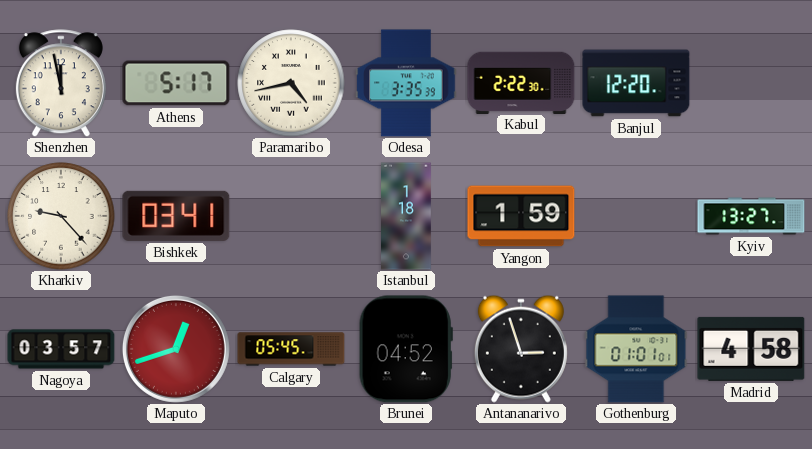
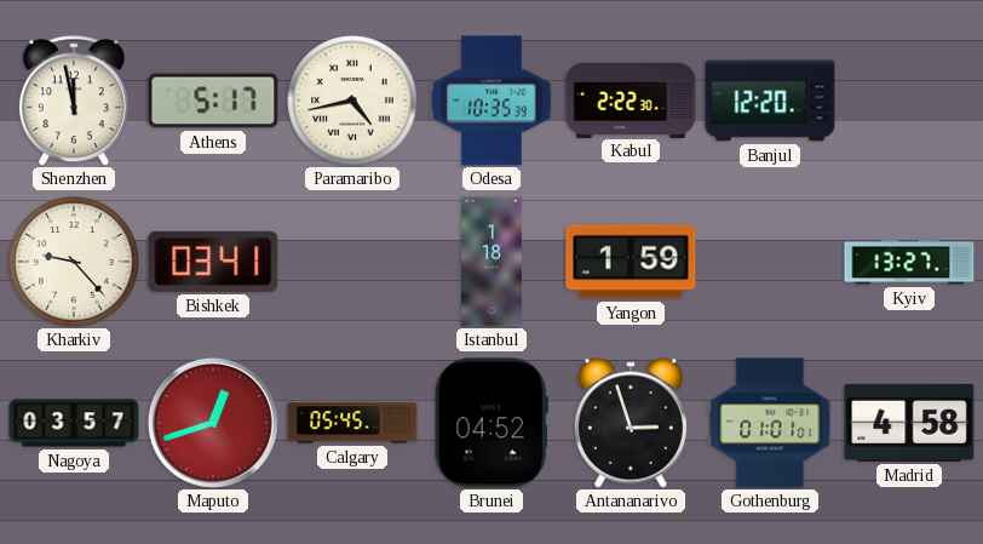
Odesa: 3:35 -> 10:35
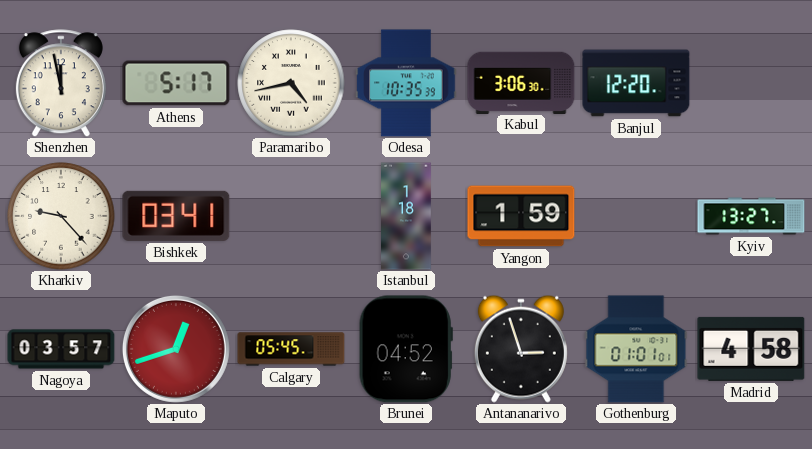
Kabul: 2:22 -> 3:06
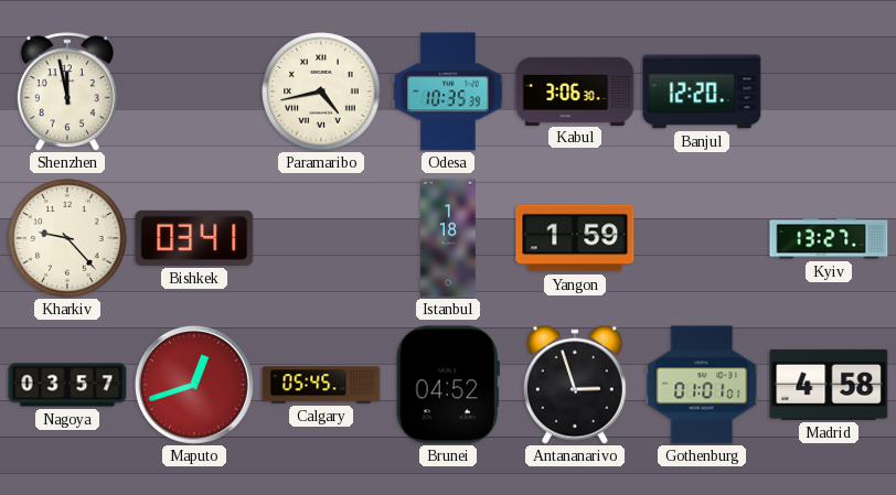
Athens: 5:17 -> none
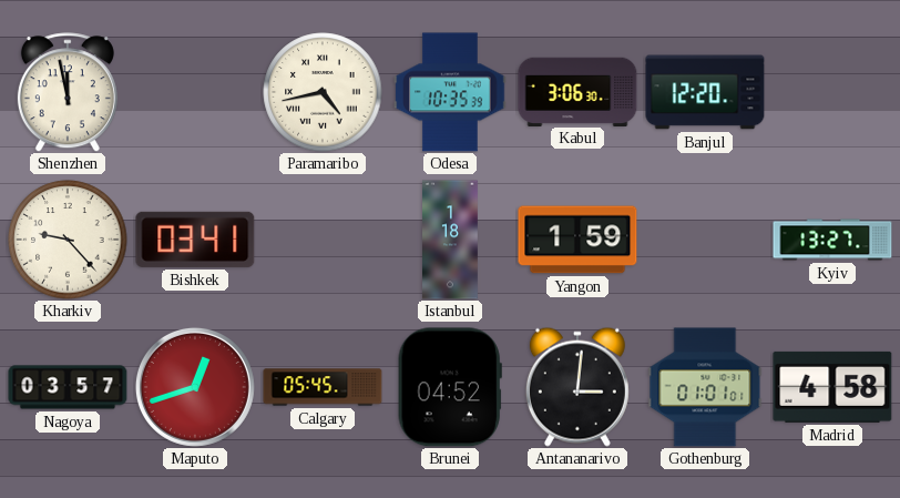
Antananarivo: 2:57 -> 3:01
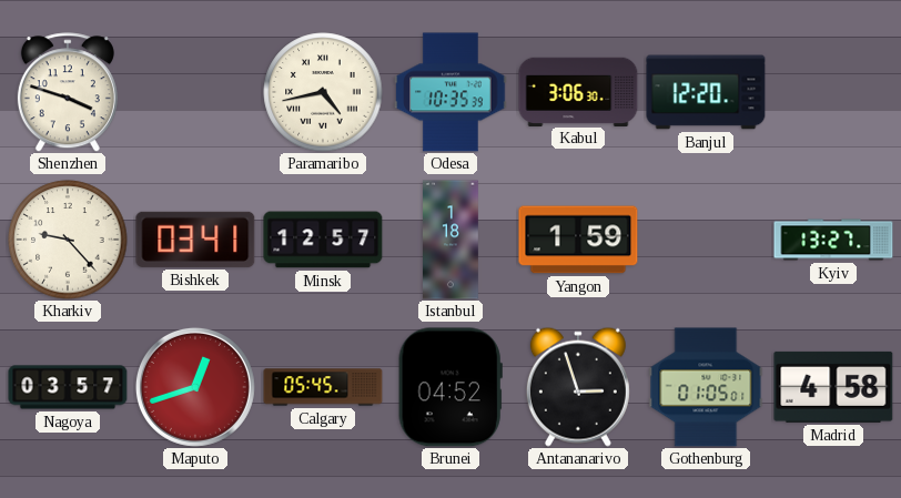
Shenzhen: 11:58 -> 3:48
Minsk: none -> 12:57
Antananarivo: 3:01 -> 2:57
Gothenburg: 01:01 -> 01:05
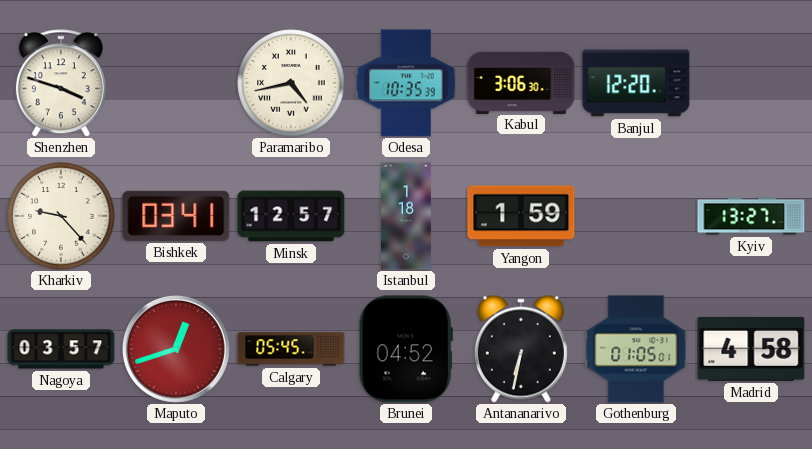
Antananarivo: 2:57 -> 6:32
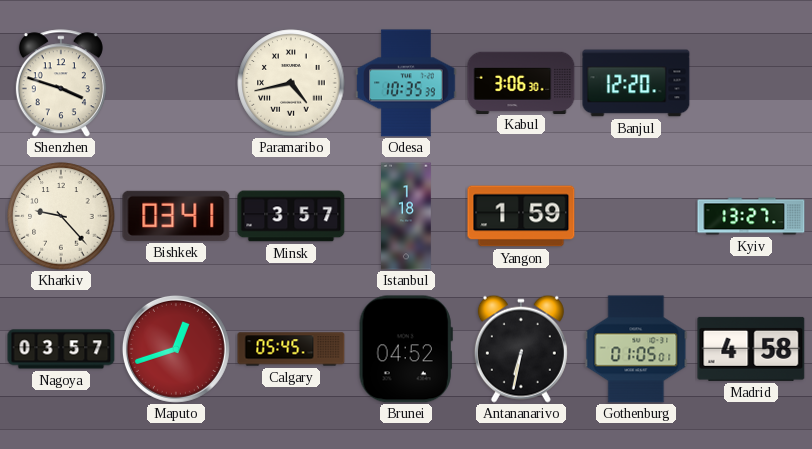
Minsk: 12:57 -> 3:57
